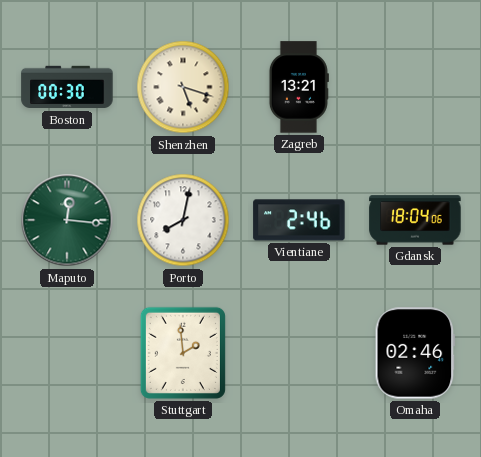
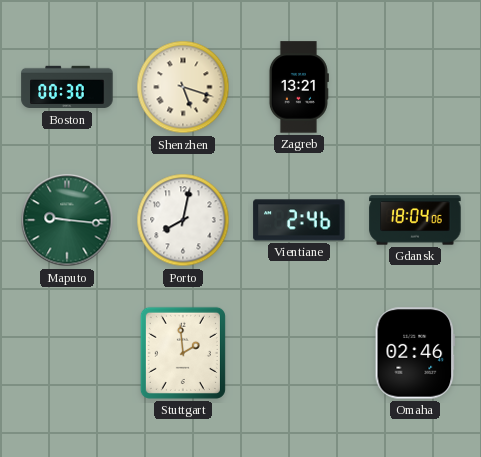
Maputo: 12:16 -> 9:16
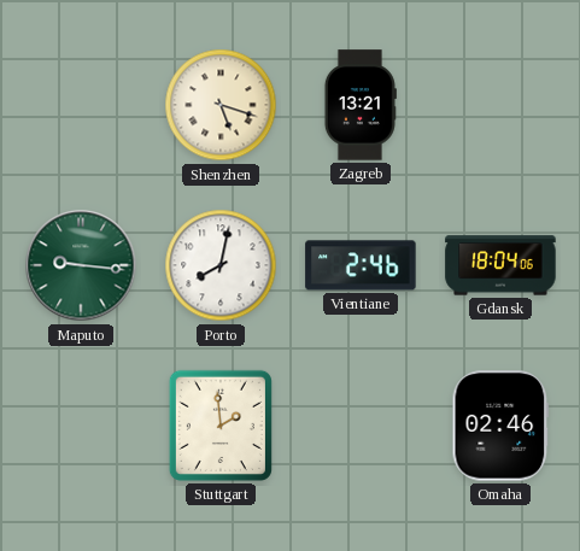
Boston: 00:30 -> none
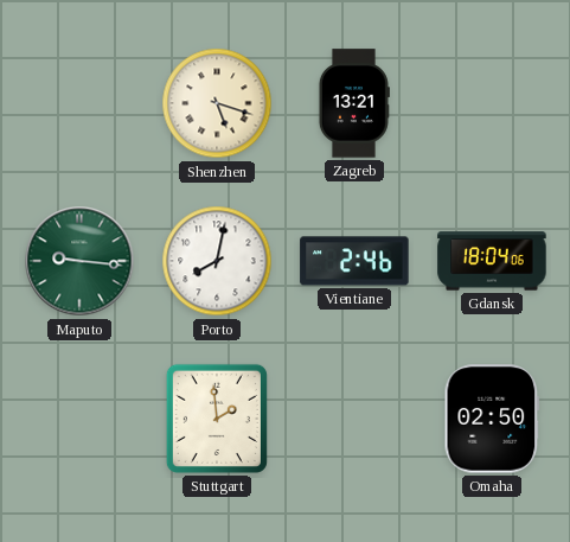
Omaha: 02:46 -> 02:50
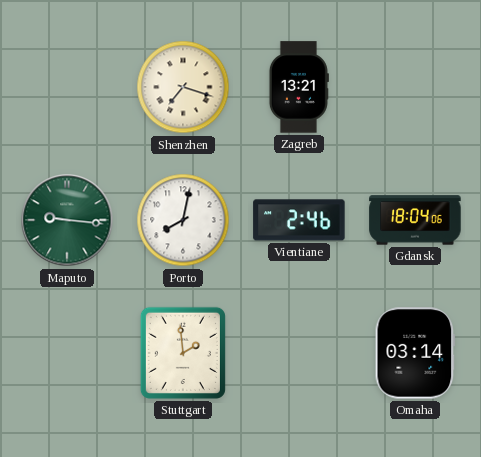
Shenzhen: 5:18 -> 7:18
Omaha: 02:50 -> 03:14
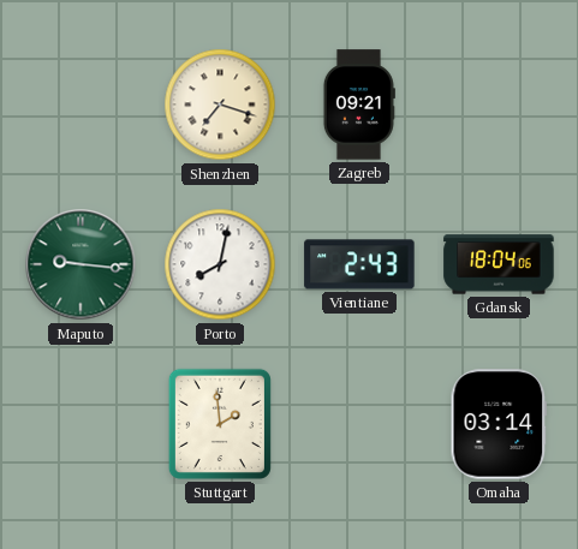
Zagreb: 13:21 -> 09:21
Vientiane: 2:46 -> 2:43
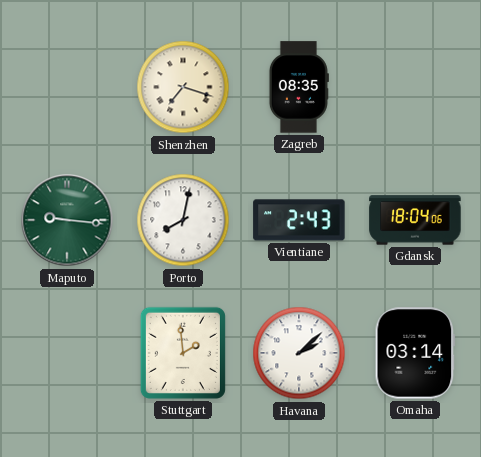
Zagreb: 09:21 -> 08:35
Havana: none -> 2:08
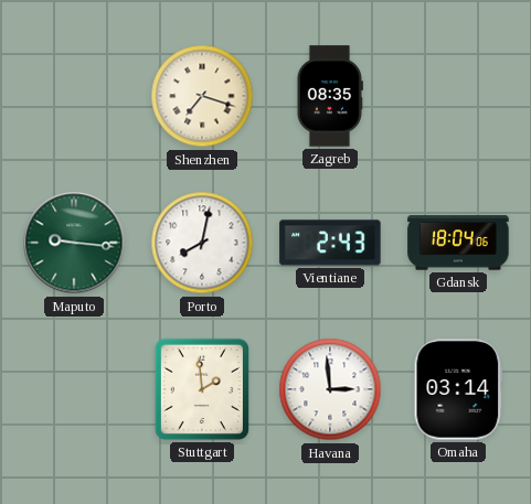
Havana: 2:08 -> 2:59
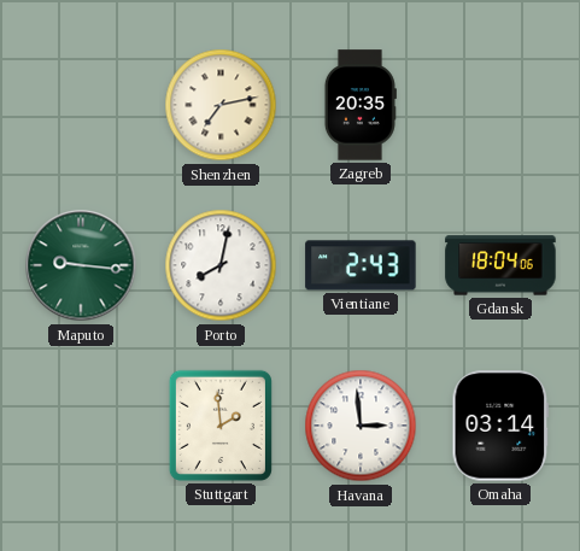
Shenzhen: 7:18 -> 7:13
Zagreb: 08:35 -> 20:35
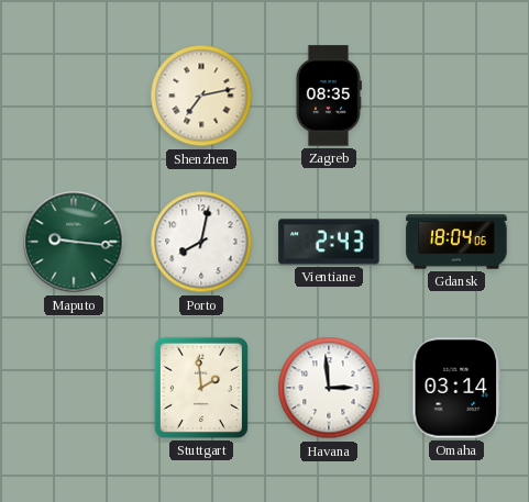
Zagreb: 20:35 -> 08:35
